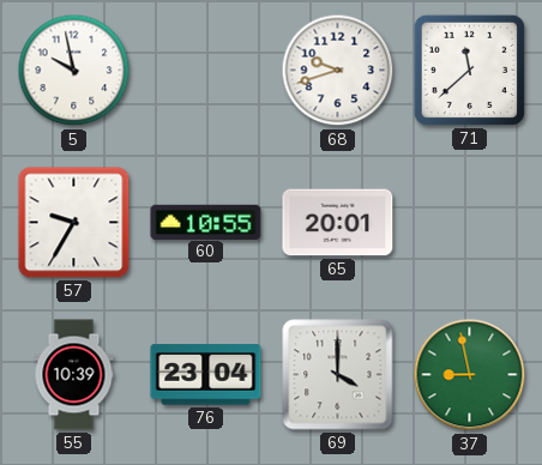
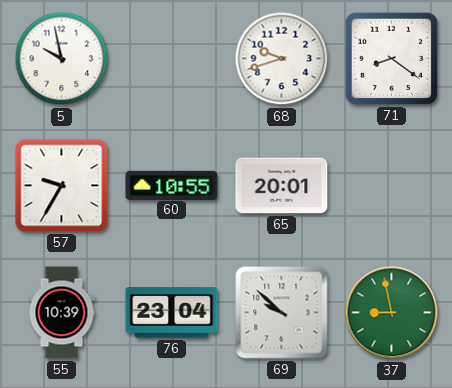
71: 11:38 -> 8:21
69: 4:00 -> 9:52
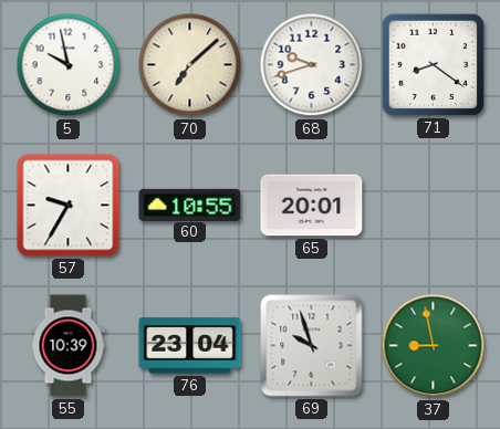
70: none -> 7:08
69: 9:52 -> 9:57
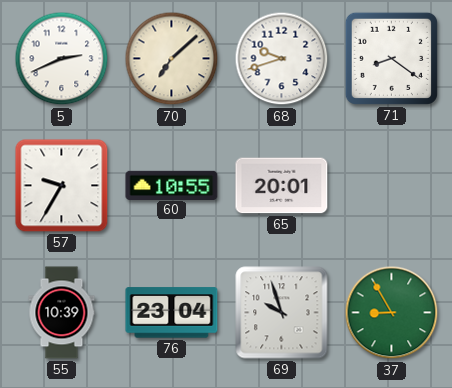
5: 9:58 -> 2:41
37: 8:58 -> 8:55
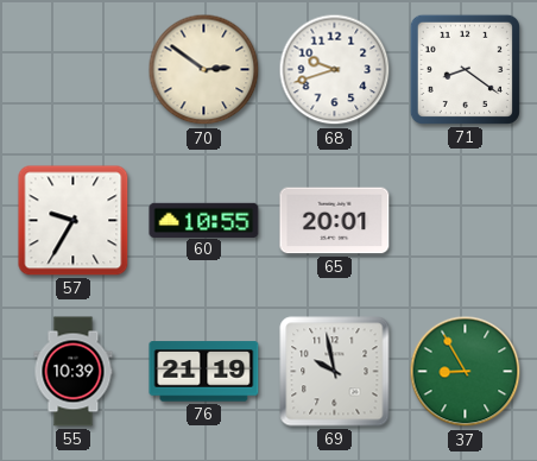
5: 2:41 -> none
70: 7:08 -> 2:51
76: 23:04 -> 21:19
69: 9:57 -> 9:58
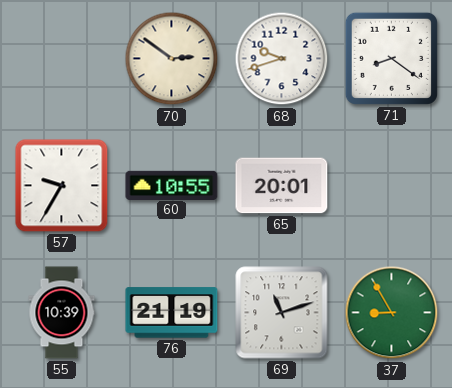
69: 9:58 -> 11:12
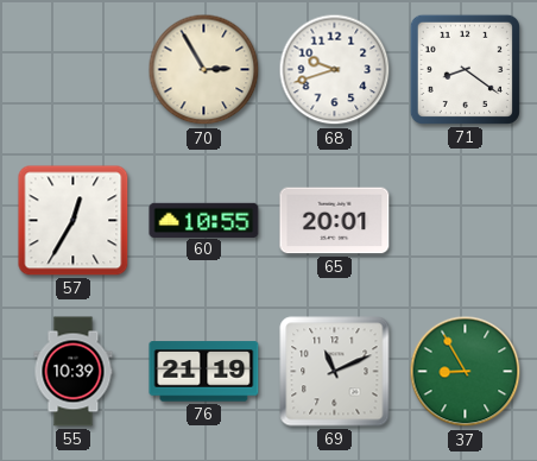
70: 2:51 -> 2:55
57: 9:35 -> 12:35
69: 11:12 -> 11:11
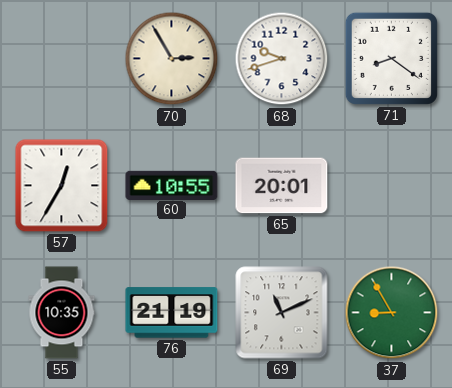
55: 10:39 -> 10:35
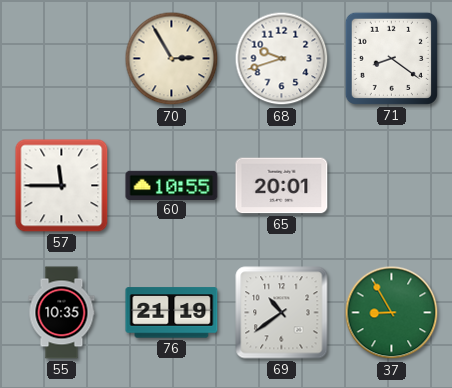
57: 12:35 -> 11:45
69: 11:11 -> 10:39
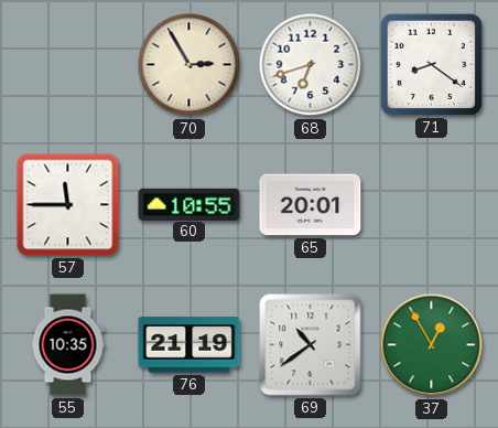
68: 9:42 -> 6:42
37: 8:55 -> 12:55
